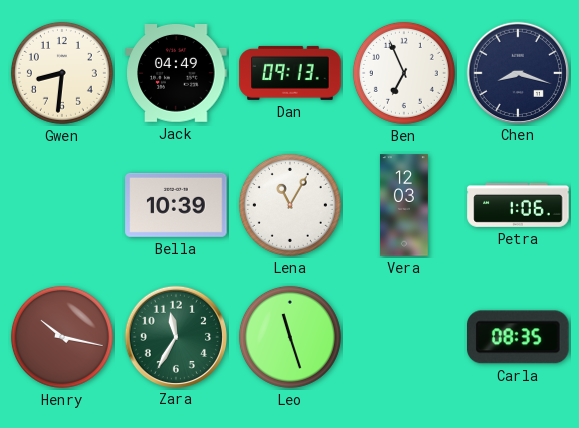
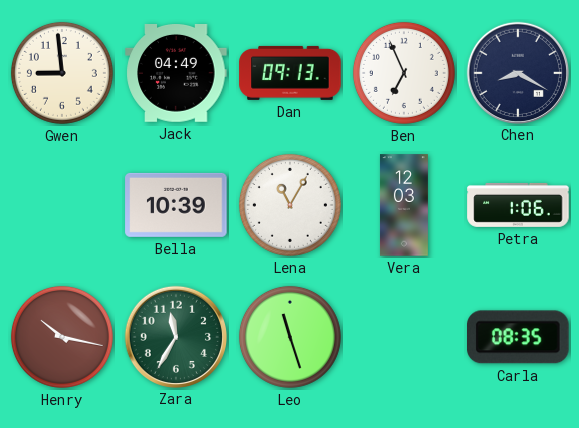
Gwen: 8:31 -> 8:59
Chen: 8:18 -> 8:20
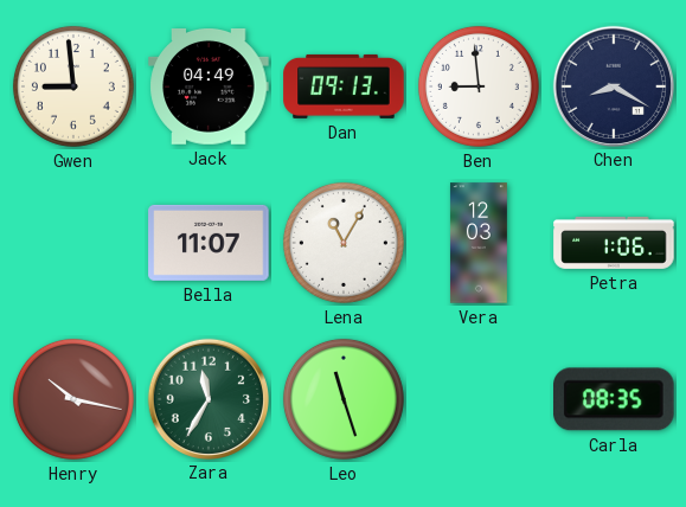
Ben: 6:56 -> 8:59
Bella: 10:39 -> 11:07
